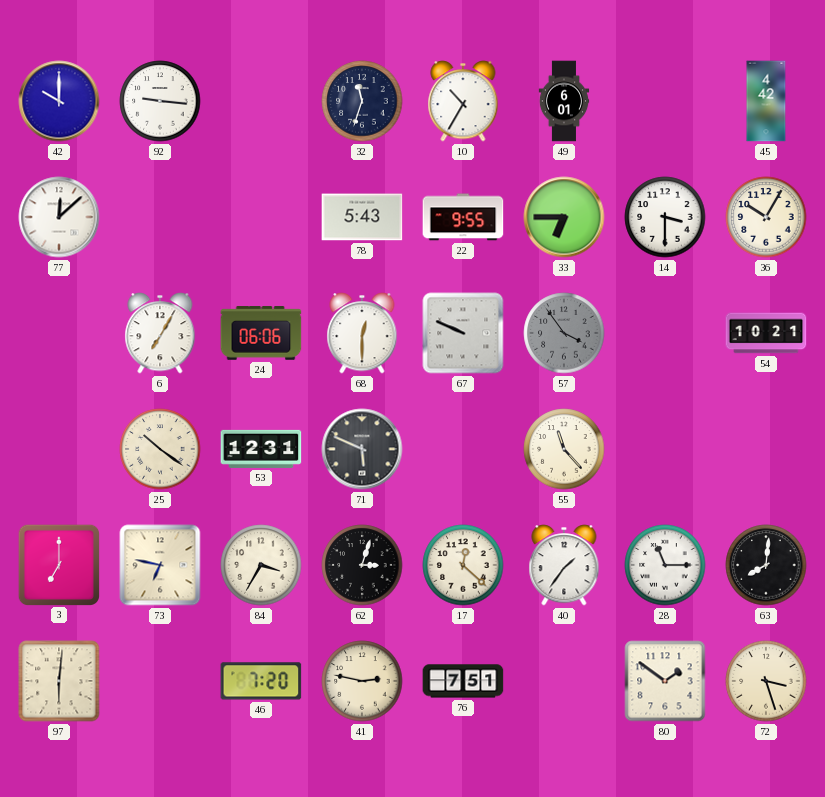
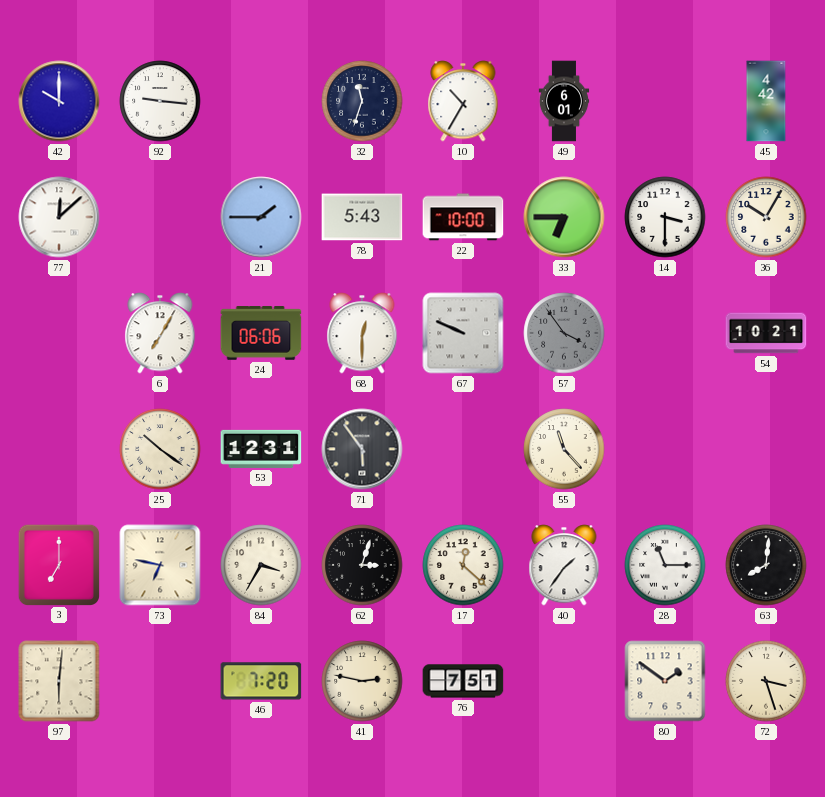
21: none -> 1:45
22: 9:55 -> 10:00
71: 5:49 -> 5:54
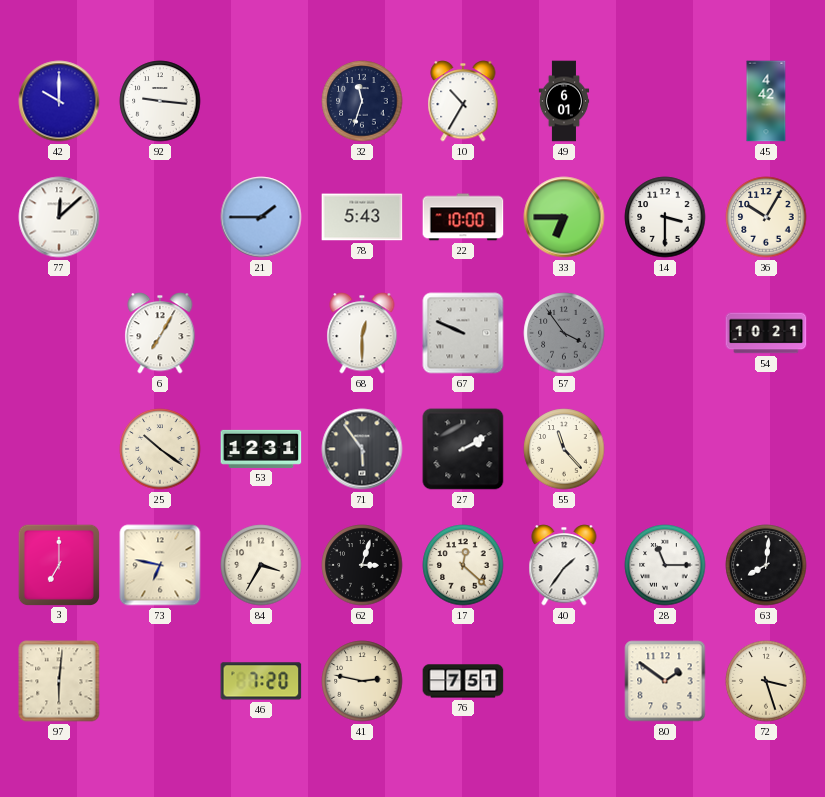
24: 06:06 -> none
27: none -> 2:10
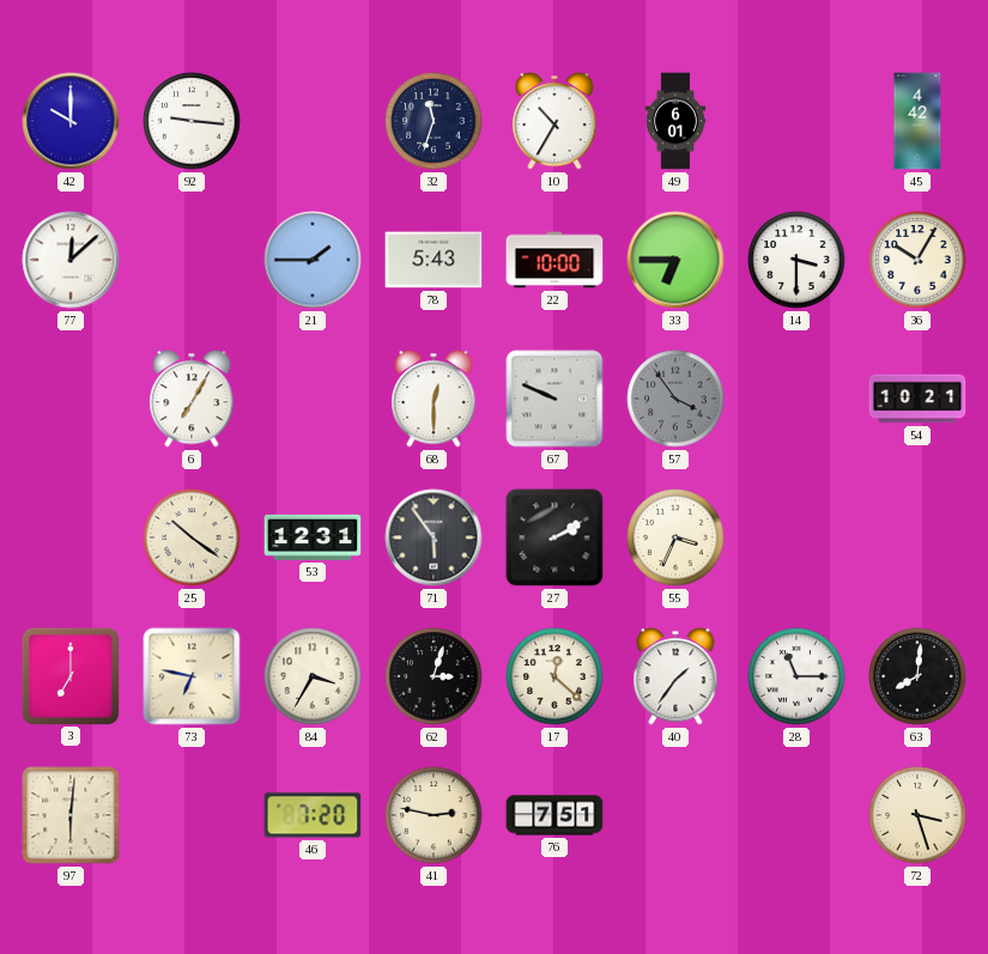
55: 11:23 -> 3:34
80: 1:51 -> none
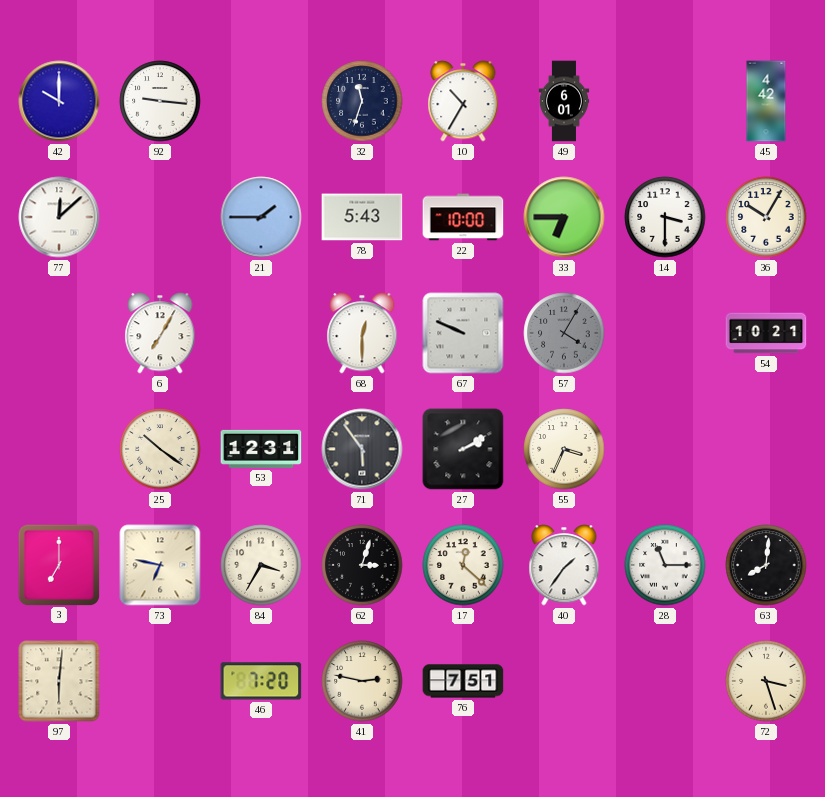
57: 3:54 -> 4:05
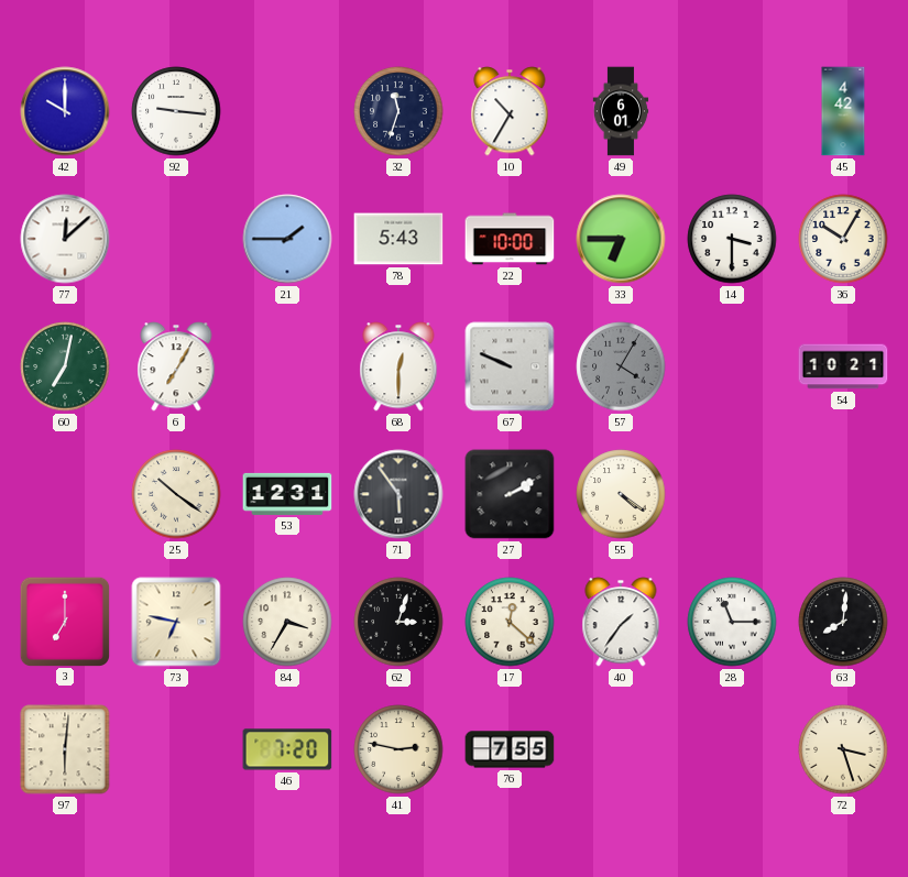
60: none -> 7:02
55: 3:34 -> 4:21
76: 7:51 -> 7:55
